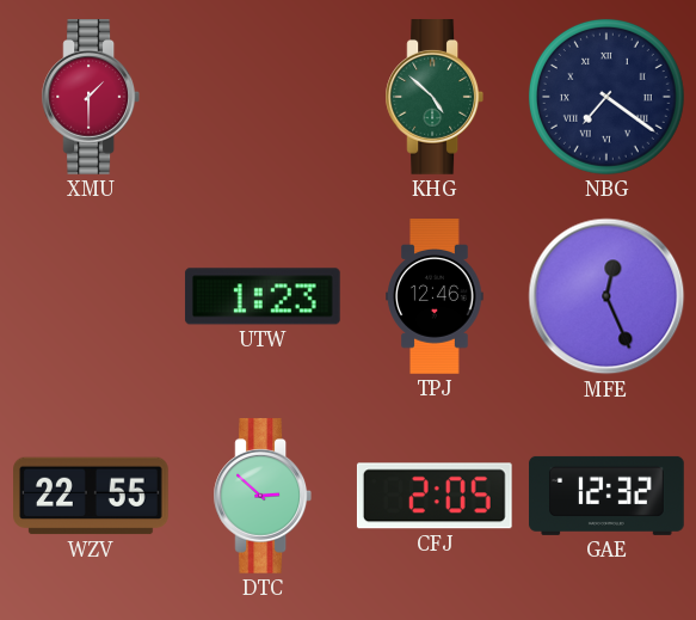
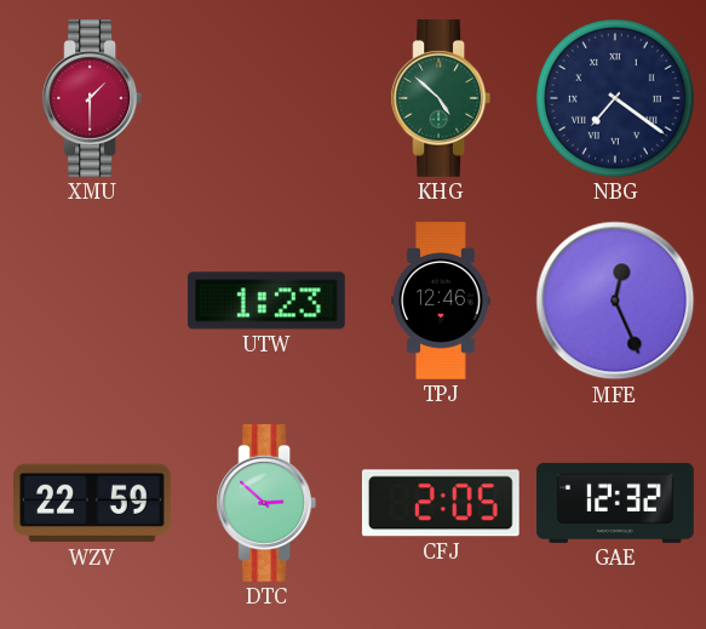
WZV: 22:55 -> 22:59
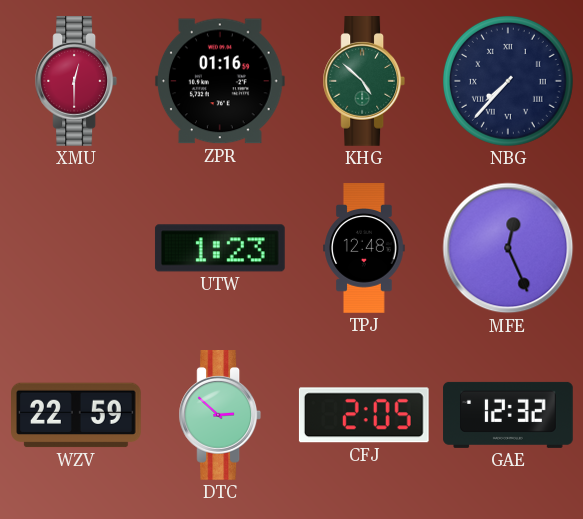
XMU: 1:30 -> 12:30
ZPR: none -> 01:16
NBG: 7:21 -> 7:37
TPJ: 12:46 -> 12:48
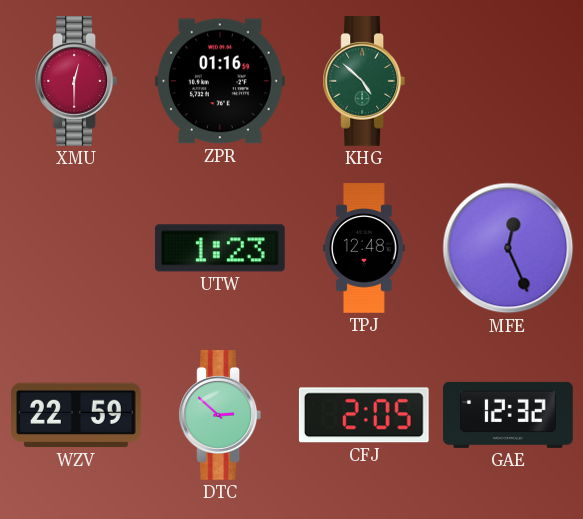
NBG: 7:37 -> none
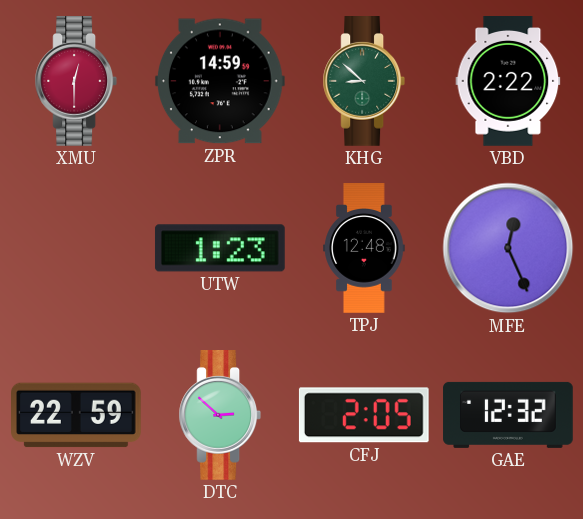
ZPR: 01:16 -> 14:59
KHG: 4:52 -> 8:52
VBD: none -> 2:22
